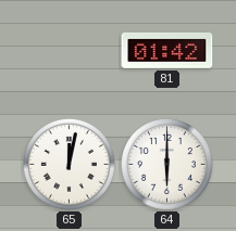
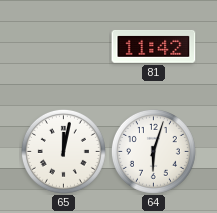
81: 01:42 -> 11:42
64: 6:00 -> 6:03
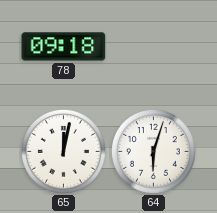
78: none -> 09:18
81: 11:42 -> none
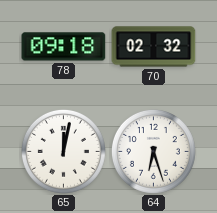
70: none -> 02:32
64: 6:03 -> 6:27
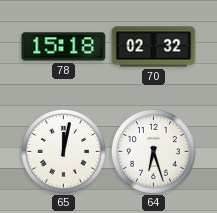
78: 09:18 -> 15:18
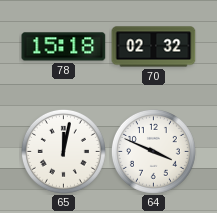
64: 6:27 -> 3:49
